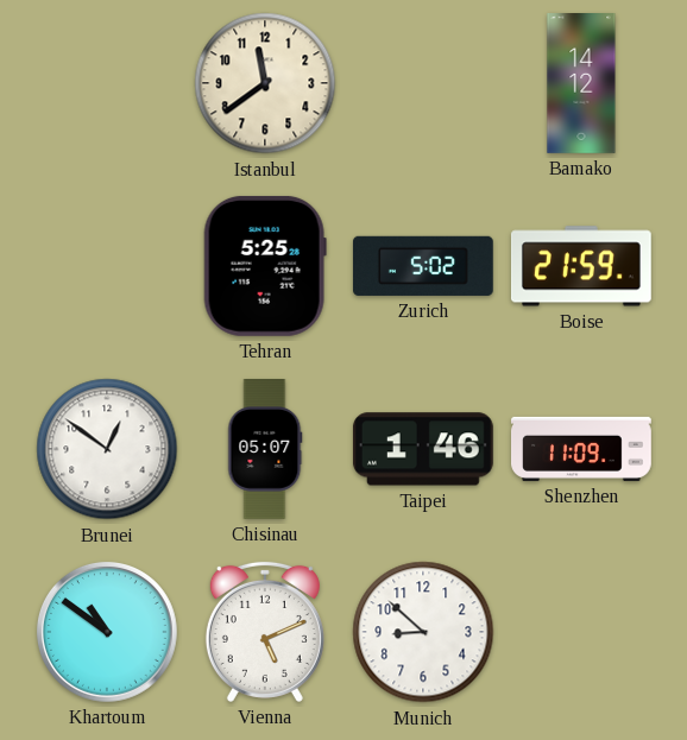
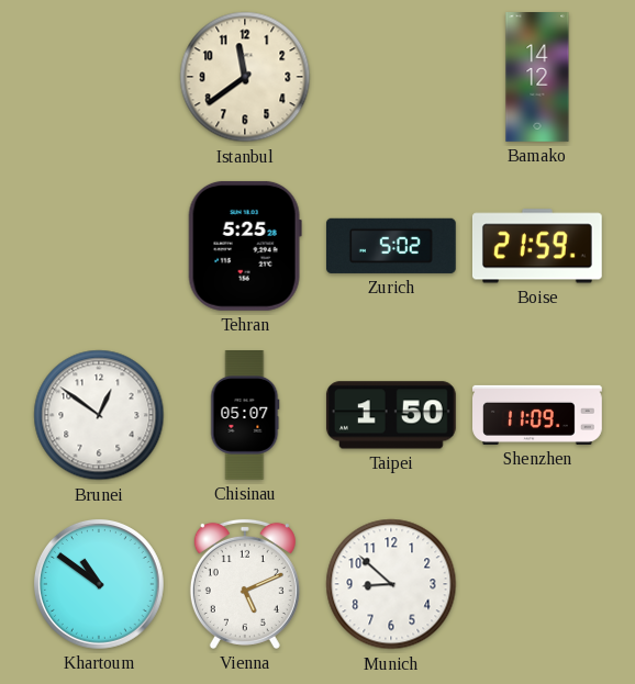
Taipei: 1:46 -> 1:50
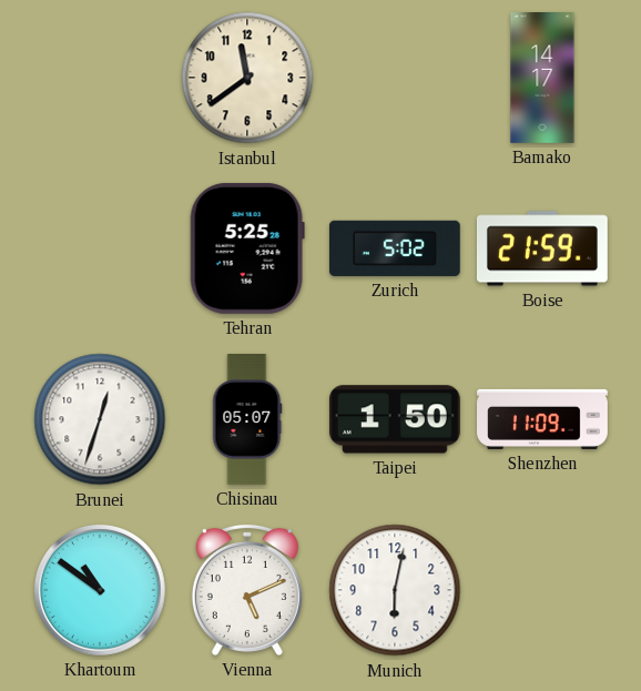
Bamako: 14:12 -> 14:17
Brunei: 12:51 -> 12:33
Munich: 8:52 -> 6:02
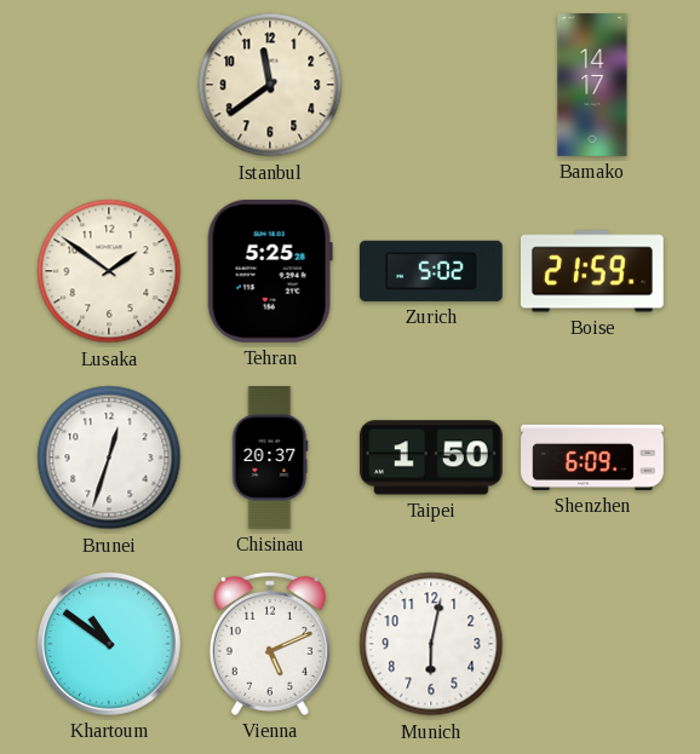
Lusaka: none -> 1:51
Chisinau: 05:07 -> 20:37
Shenzhen: 11:09 -> 6:09
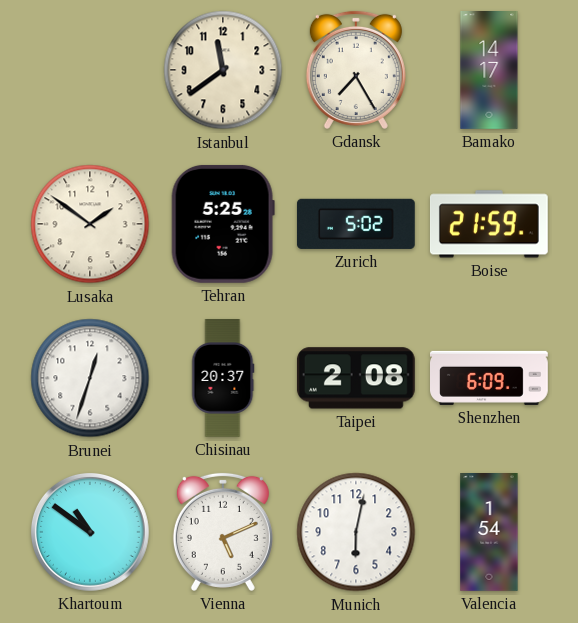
Gdansk: none -> 7:25
Taipei: 1:50 -> 2:08
Valencia: none -> 1:54
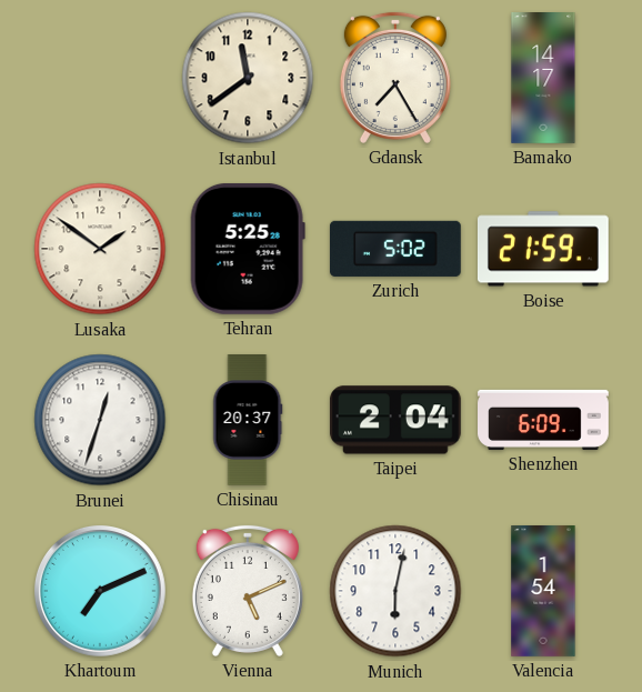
Taipei: 2:08 -> 2:04
Khartoum: 10:51 -> 7:11
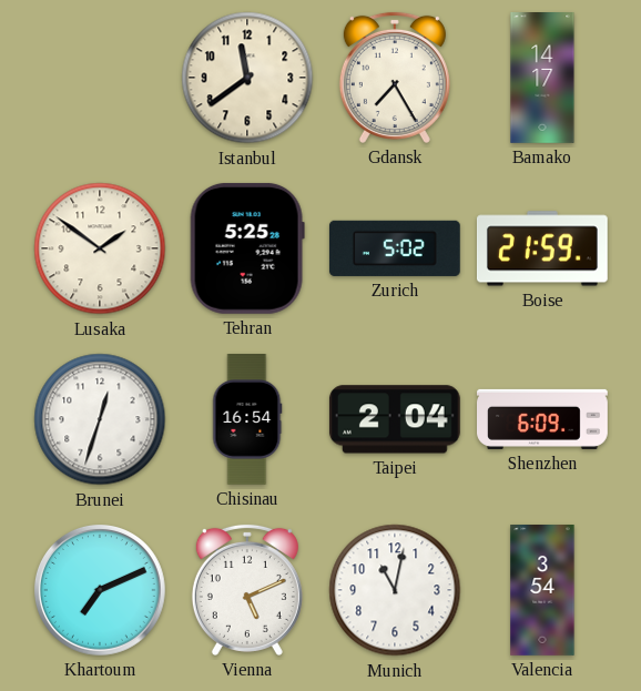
Chisinau: 20:37 -> 16:54
Munich: 6:02 -> 11:02
Valencia: 1:54 -> 3:54
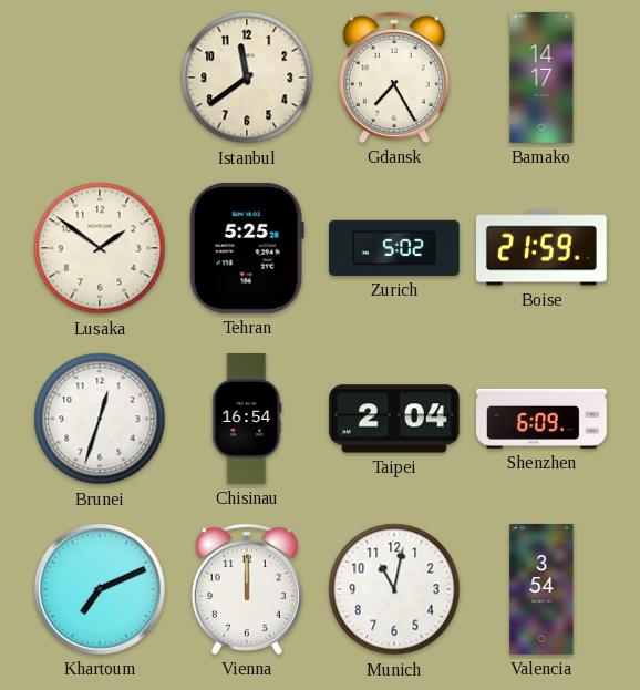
Vienna: 5:11 -> 12:00
